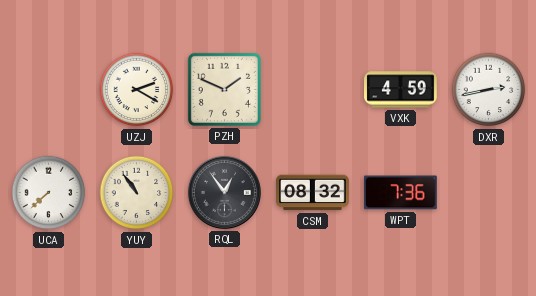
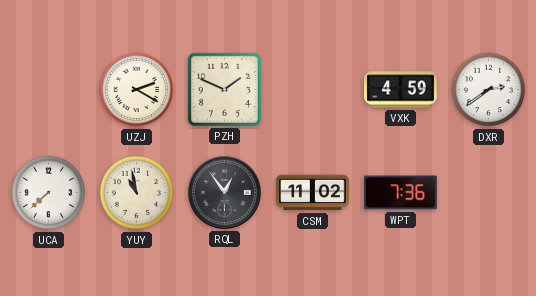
DXR: 2:43 -> 2:39
YUY: 10:54 -> 10:58
CSM: 08:32 -> 11:02
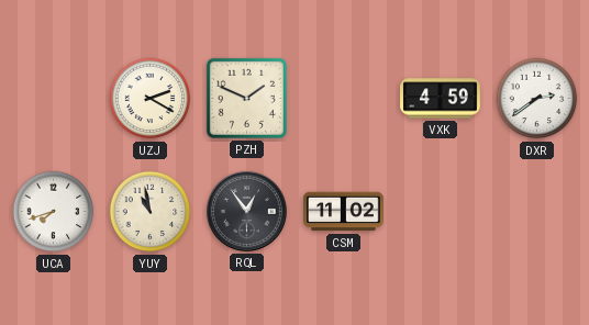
UCA: 7:38 -> 7:42
WPT: 7:36 -> none
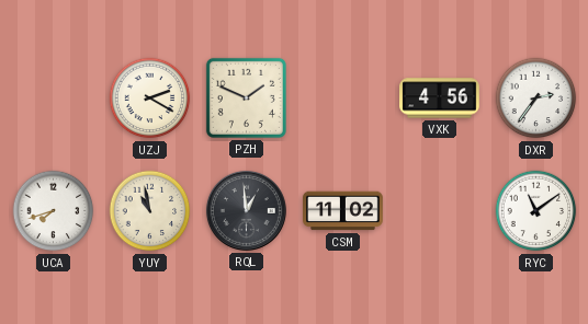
VXK: 4:59 -> 4:56
DXR: 2:39 -> 2:36
RQL: 12:54 -> 12:59
RYC: none -> 11:09
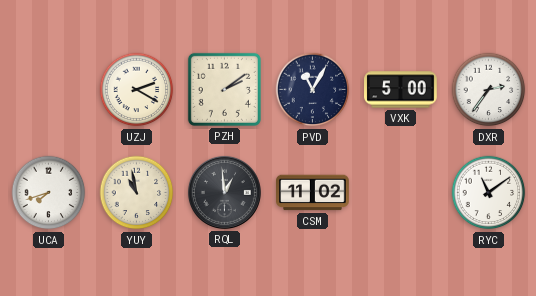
PZH: 1:49 -> 2:09
PVD: none -> 11:05
VXK: 4:56 -> 5:00
